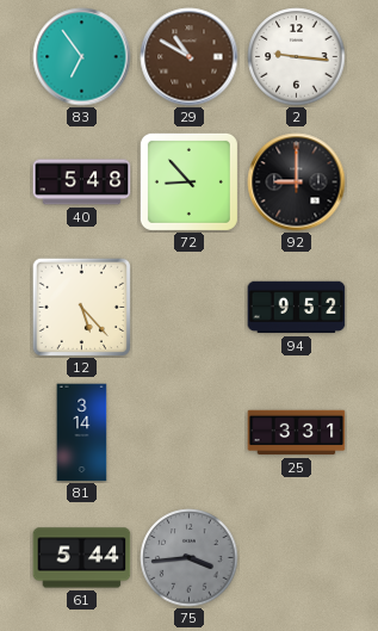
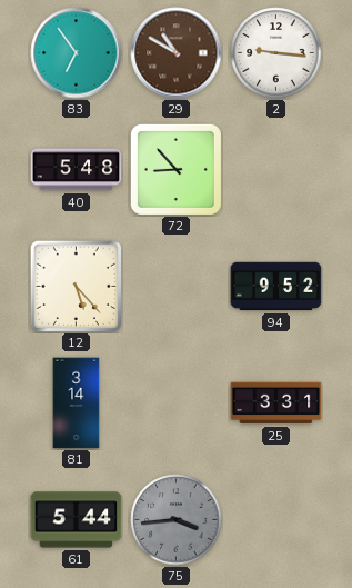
92: 9:00 -> none
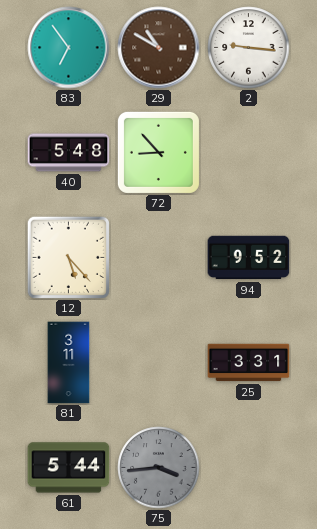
81: 3:14 -> 3:11
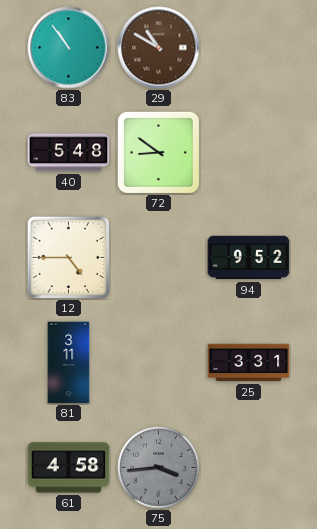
83: 6:54 -> 10:54
2: 9:16 -> none
72: 8:53 -> 8:51
12: 5:23 -> 4:45
61: 5:44 -> 4:58
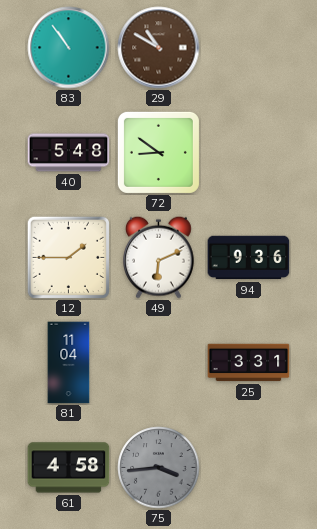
12: 4:45 -> 1:45
49: none -> 6:11
94: 9:52 -> 9:36
81: 3:11 -> 11:04
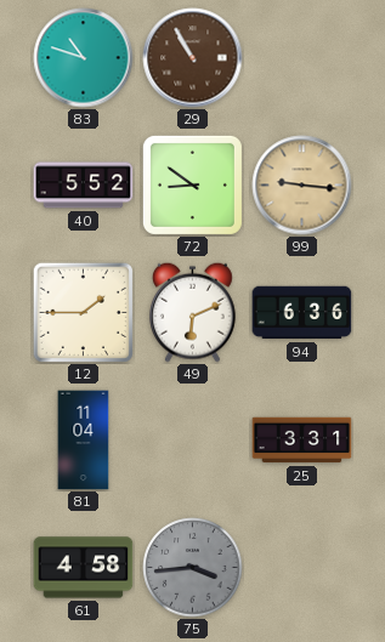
83: 10:54 -> 10:48
29: 10:50 -> 10:55
40: 5:48 -> 5:52
99: none -> 9:16
94: 9:36 -> 6:36
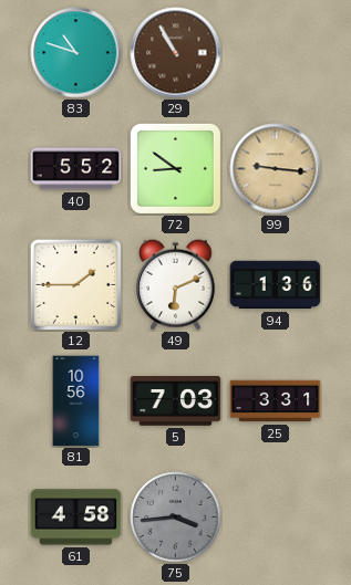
94: 6:36 -> 1:36
81: 11:04 -> 10:56
5: none -> 7:03
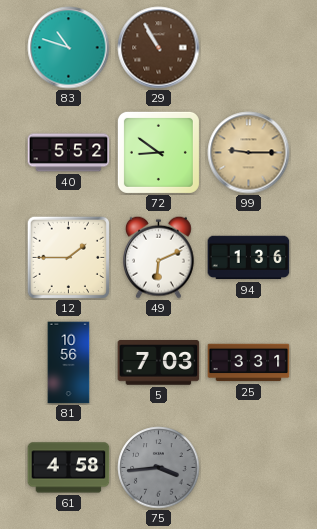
99: 9:16 -> 9:15
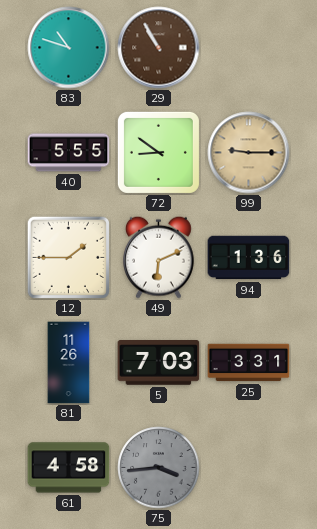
40: 5:52 -> 5:55
81: 10:56 -> 11:26
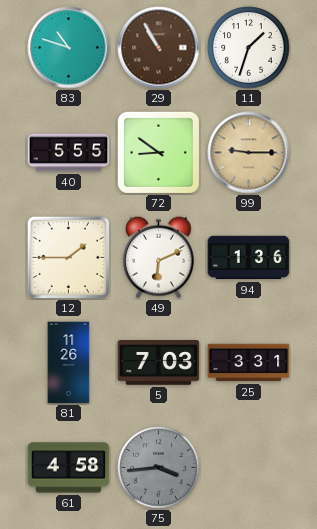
11: none -> 1:33
